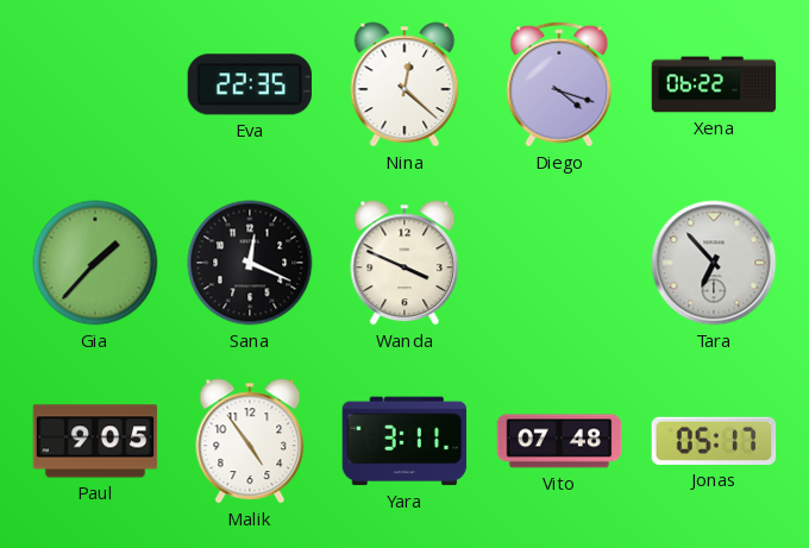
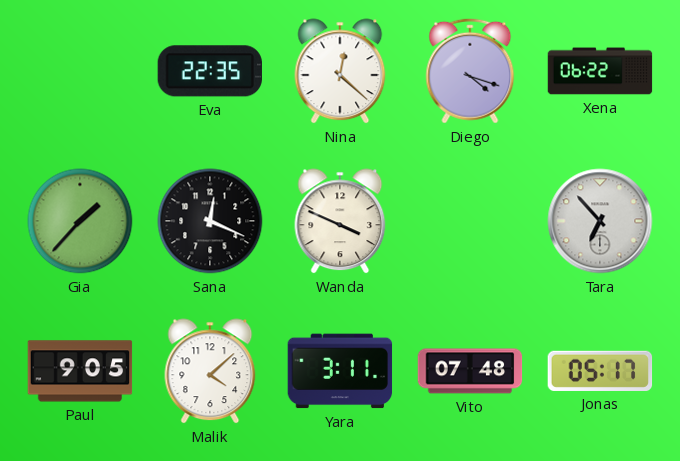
Malik: 4:54 -> 4:08
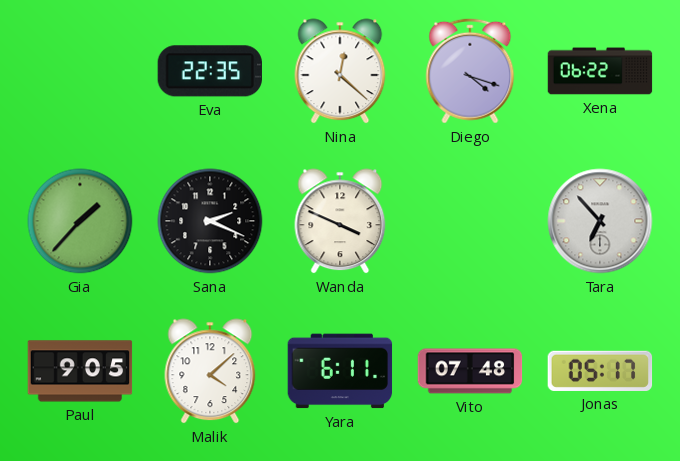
Sana: 12:19 -> 2:19
Yara: 3:11 -> 6:11
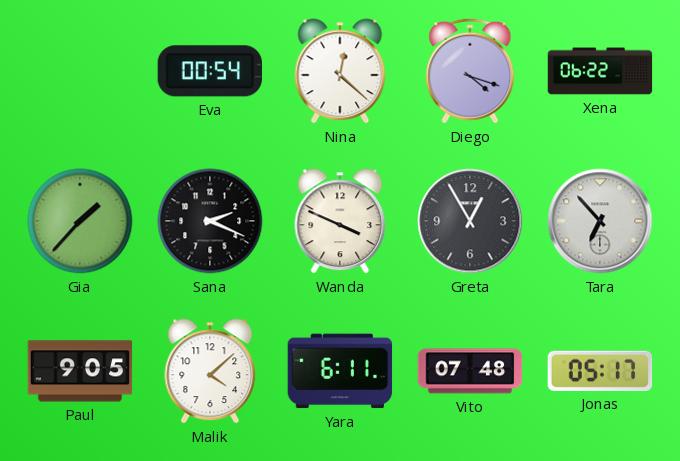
Eva: 22:35 -> 00:54
Greta: none -> 12:55
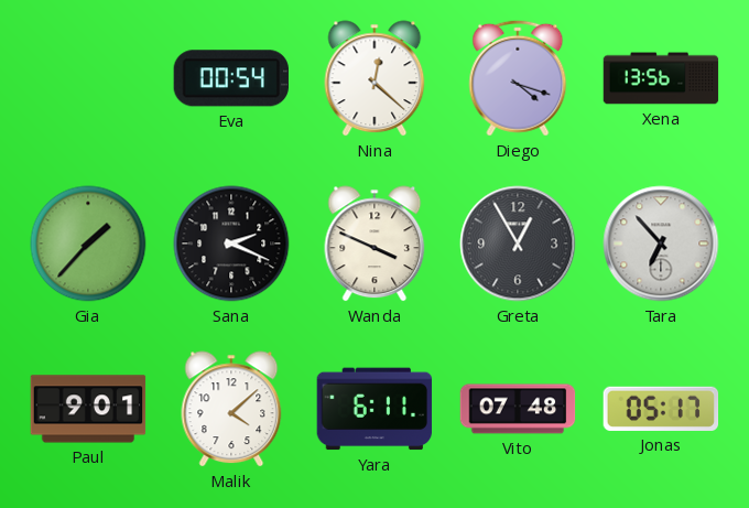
Xena: 06:22 -> 13:56
Paul: 9:05 -> 9:01
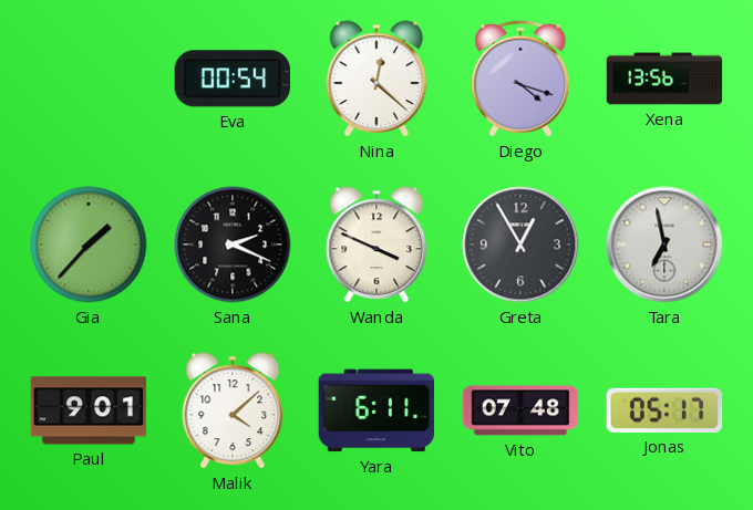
Tara: 6:53 -> 6:58
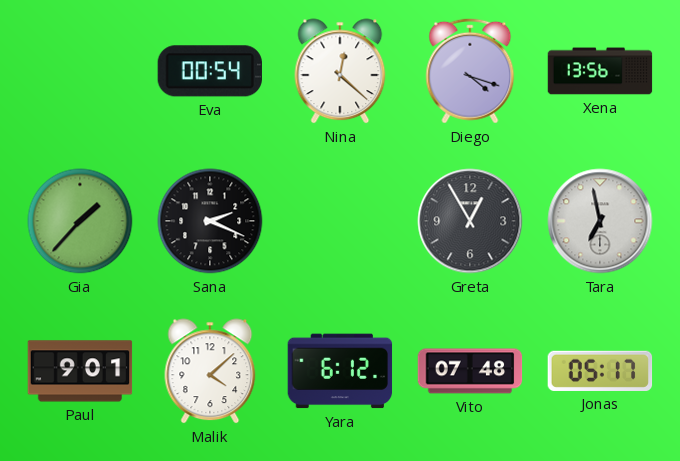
Wanda: 3:49 -> none
Yara: 6:11 -> 6:12
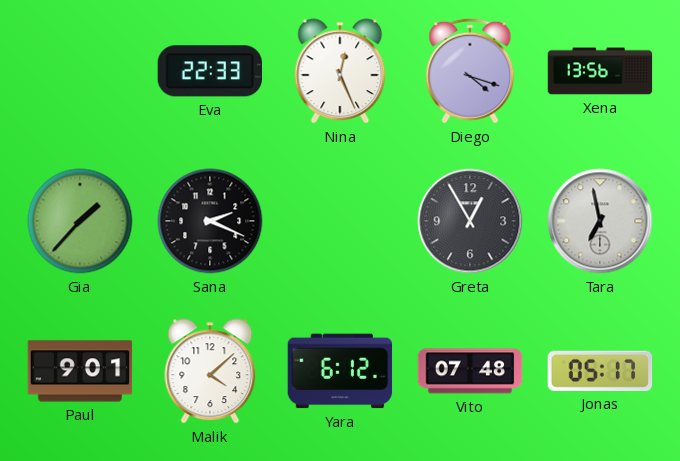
Eva: 00:54 -> 22:33
Nina: 12:22 -> 12:26
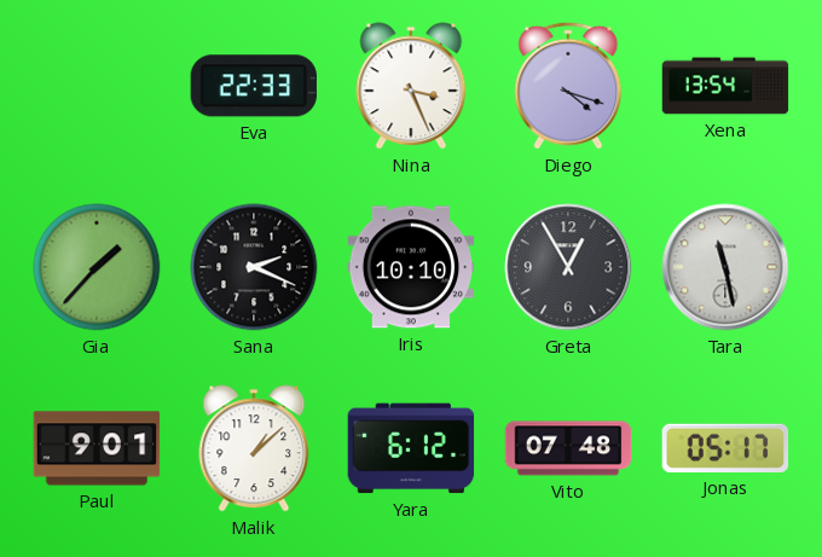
Nina: 12:26 -> 3:26
Xena: 13:56 -> 13:54
Iris: none -> 10:10
Tara: 6:58 -> 11:28
Malik: 4:08 -> 1:08
